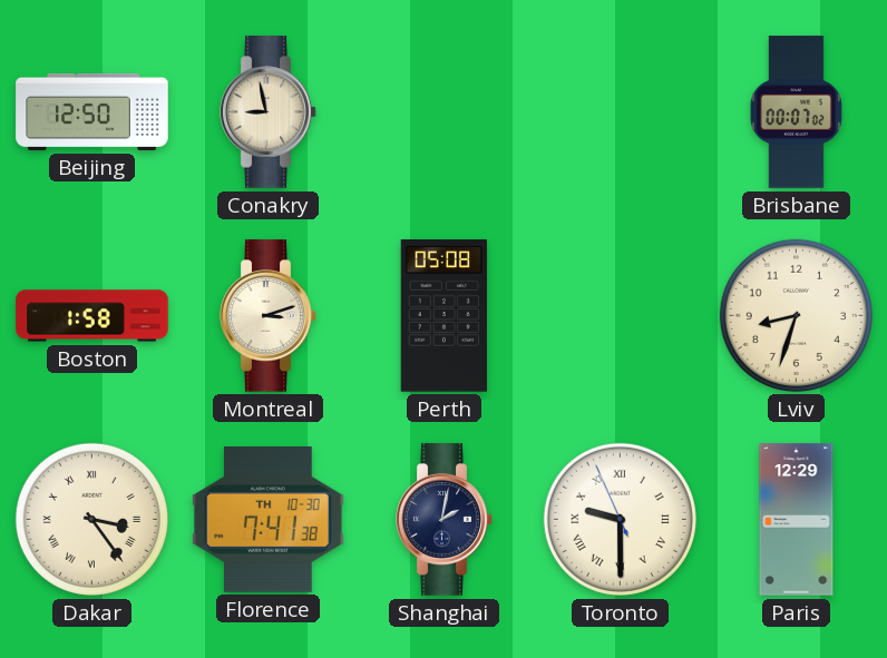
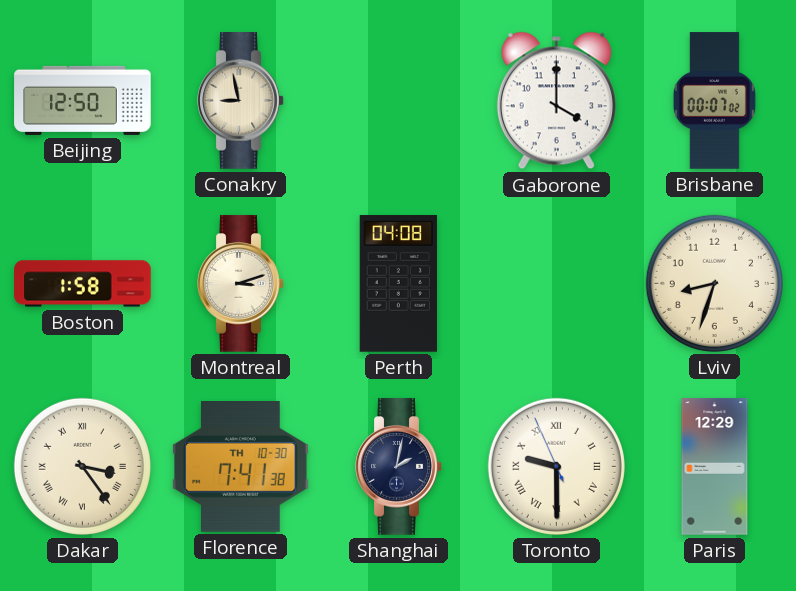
Gaborone: none -> 4:00
Perth: 05:08 -> 04:08
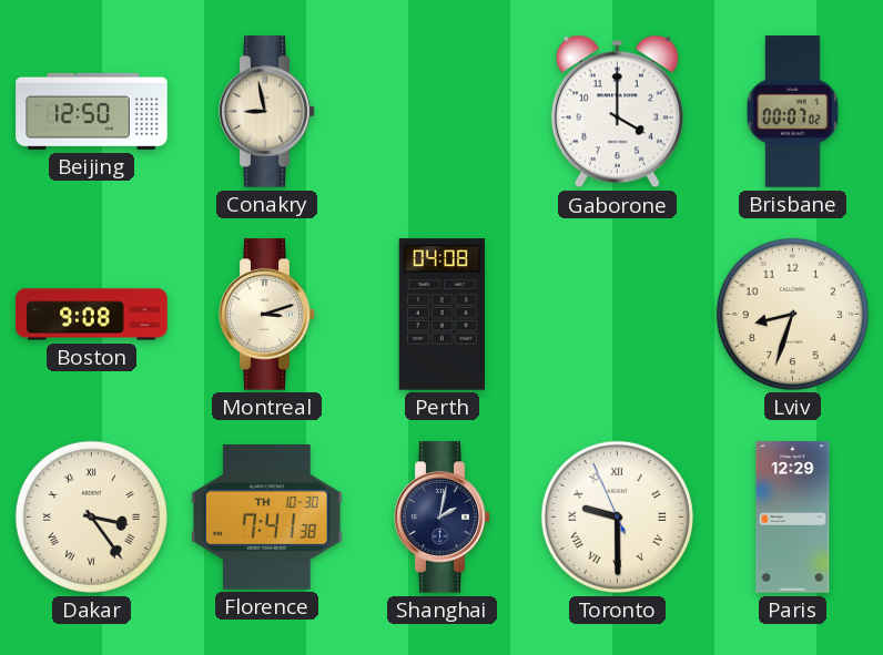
Boston: 1:58 -> 9:08
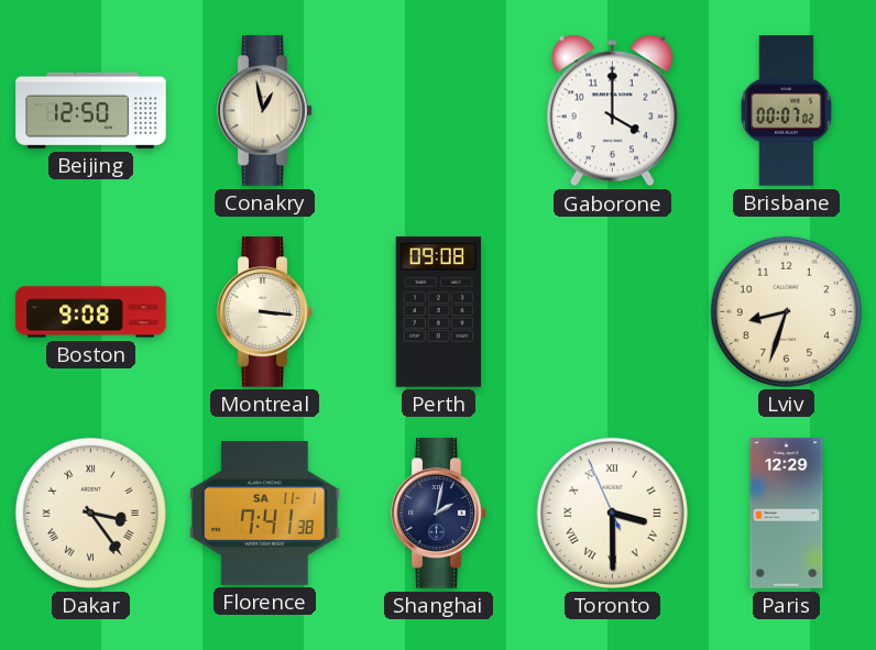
Conakry: 8:58 -> 12:58
Montreal: 3:12 -> 3:16
Perth: 04:08 -> 09:08
Florence date: TH 10-30 -> SA 11-1
Toronto: 9:29 -> 3:29
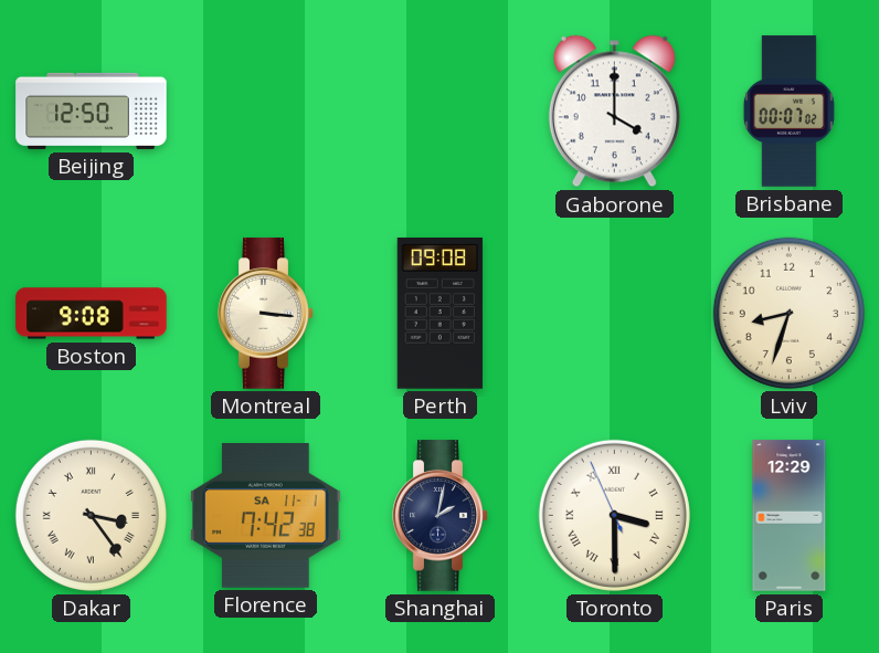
Conakry: 12:58 -> none
Florence: 7:41 -> 7:42
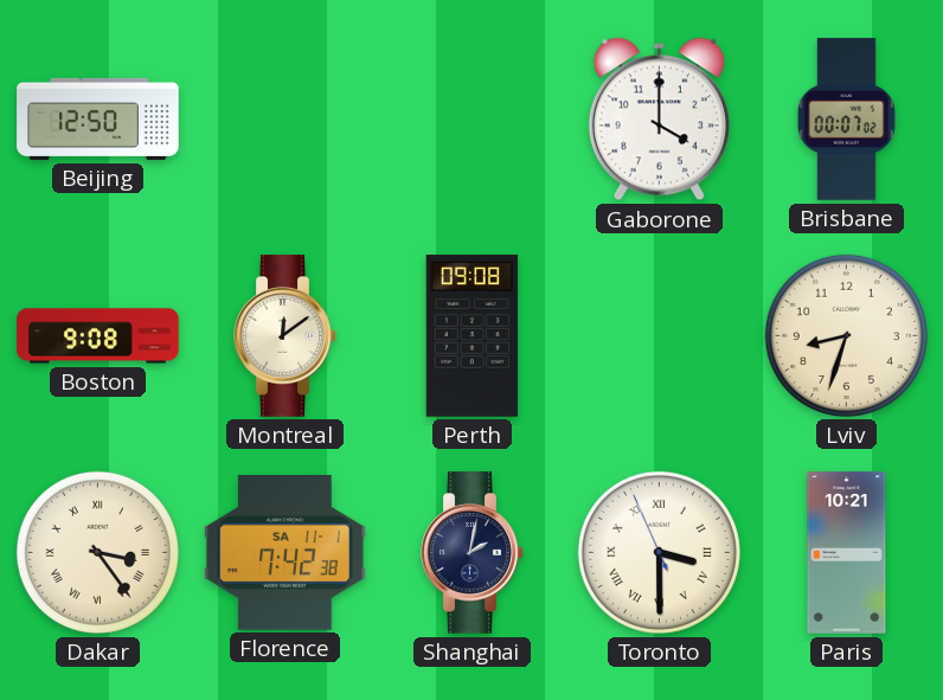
Montreal: 3:16 -> 12:09
Paris: 12:29 -> 10:21
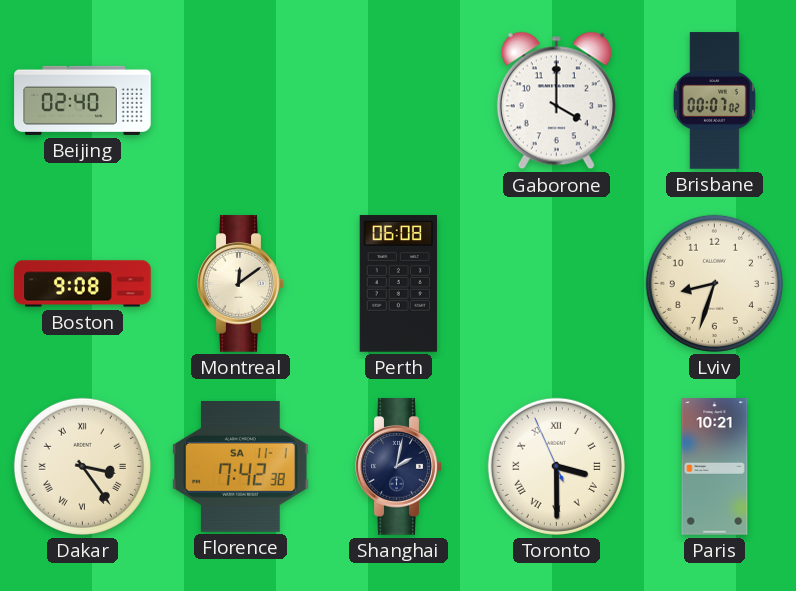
Beijing: 12:50 -> 02:40
Perth: 09:08 -> 06:08
